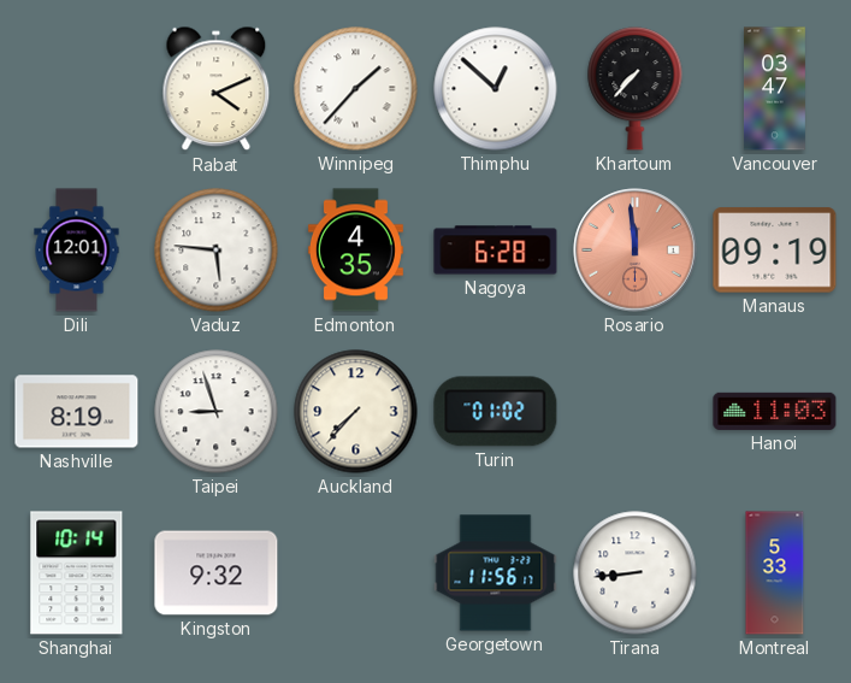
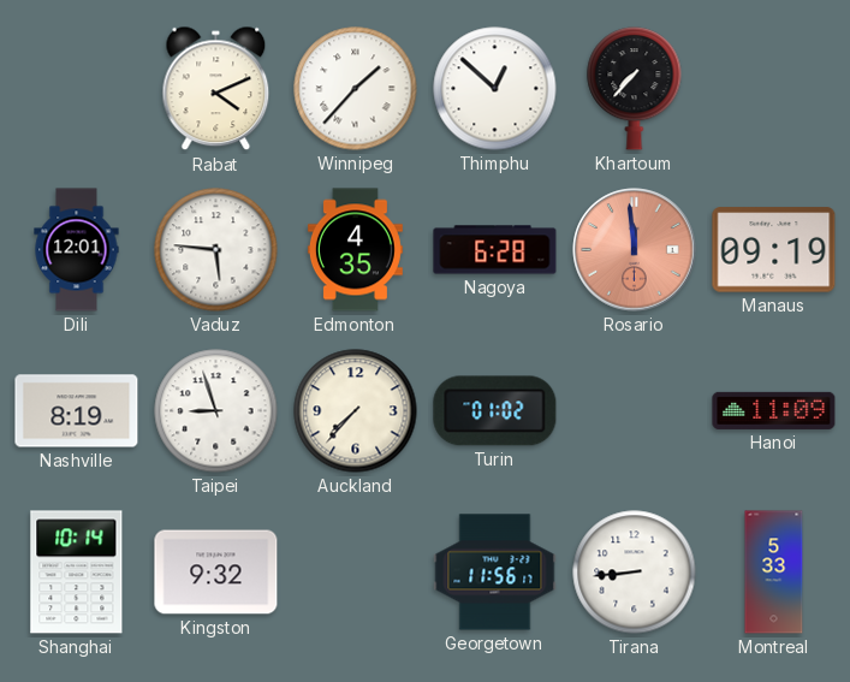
Vancouver: 03:47 -> none
Hanoi: 11:03 -> 11:09
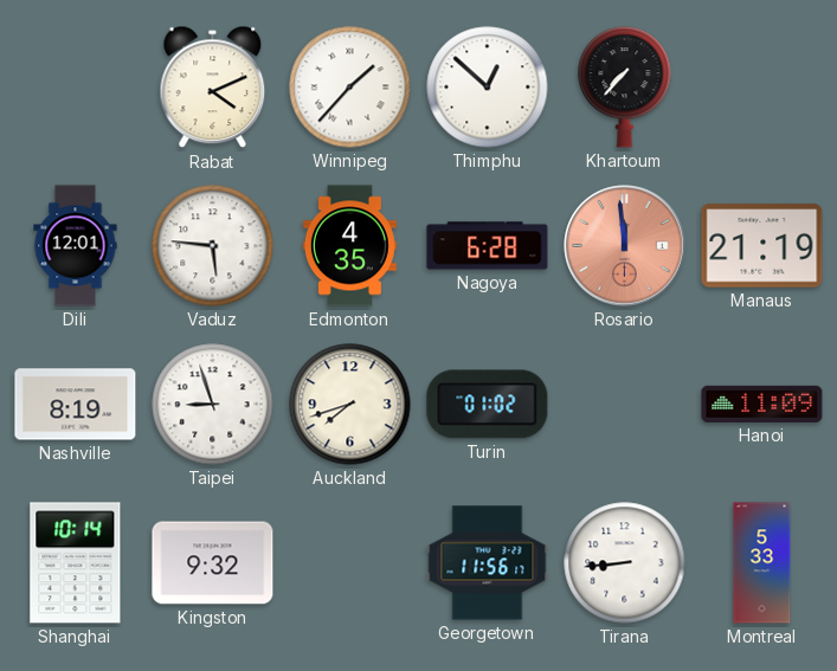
Manaus: 09:19 -> 21:19
Auckland: 7:37 -> 7:42
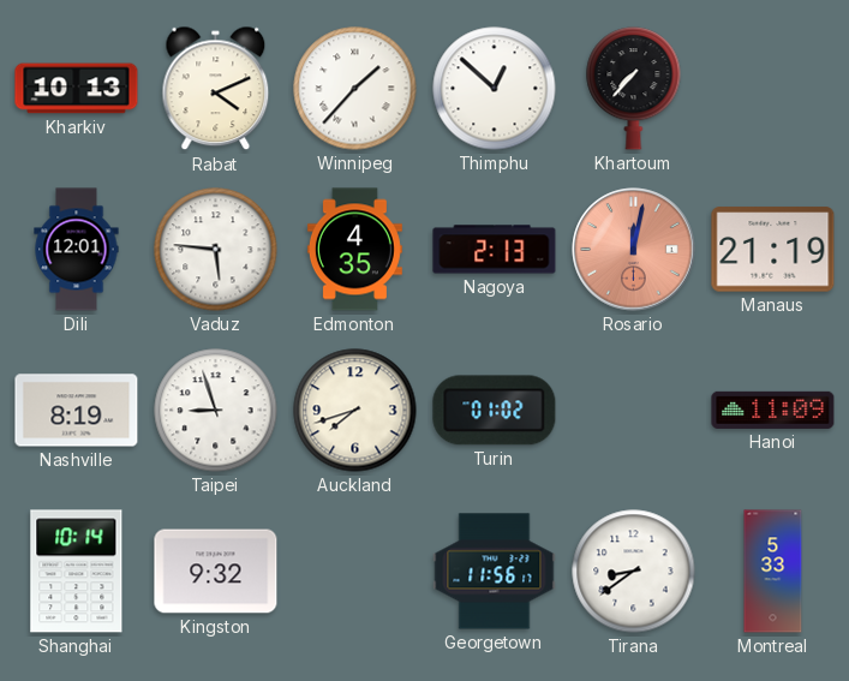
Kharkiv: none -> 10:13
Nagoya: 6:28 -> 2:13
Rosario: 11:59 -> 12:02
Tirana: 8:44 -> 8:39
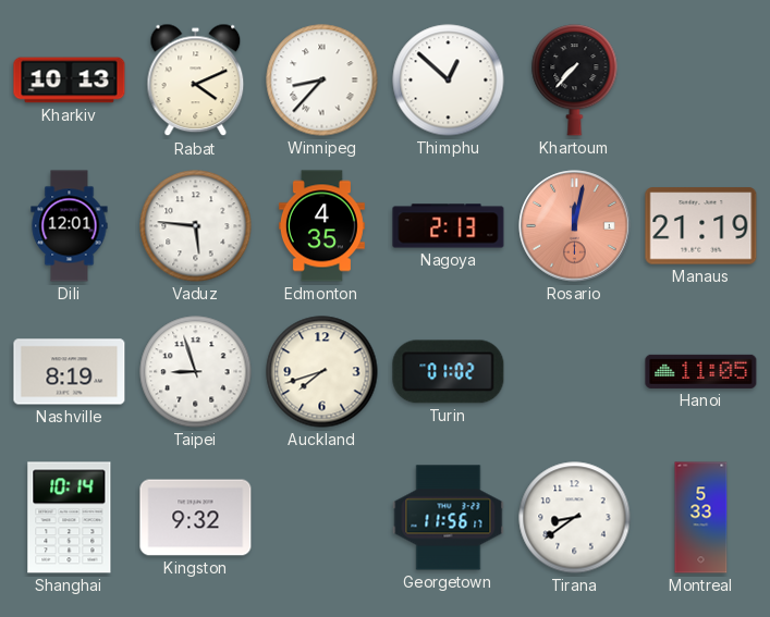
Winnipeg: 1:37 -> 8:37
Hanoi: 11:09 -> 11:05
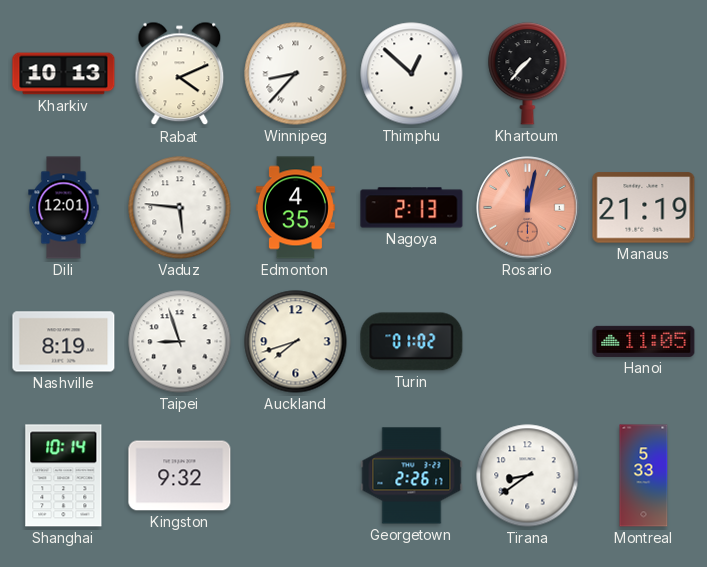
Georgetown: 11:56 -> 2:26
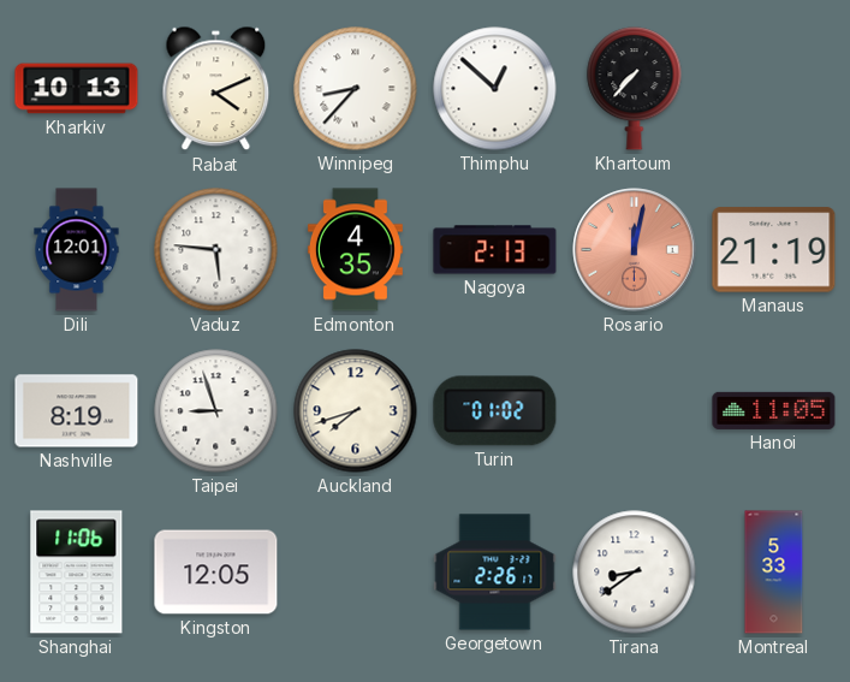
Shanghai: 10:14 -> 11:06
Kingston: 9:32 -> 12:05
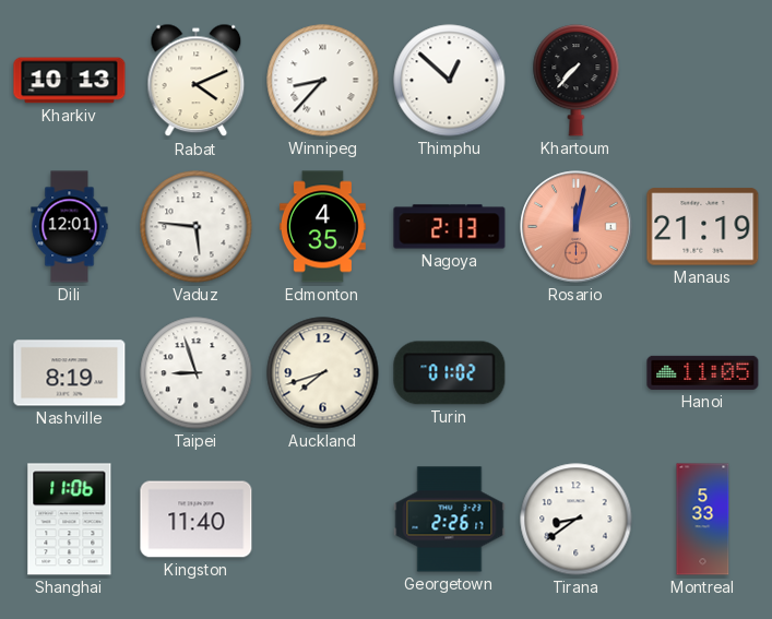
Kingston: 12:05 -> 11:40
